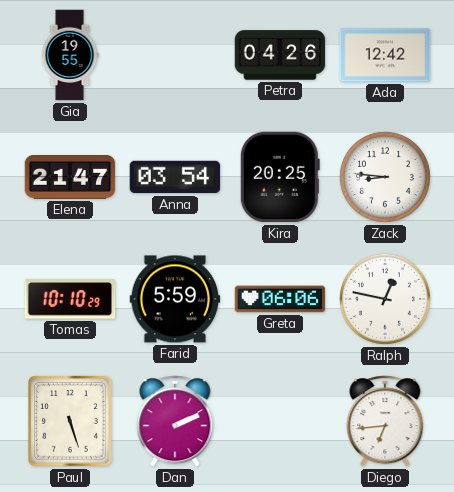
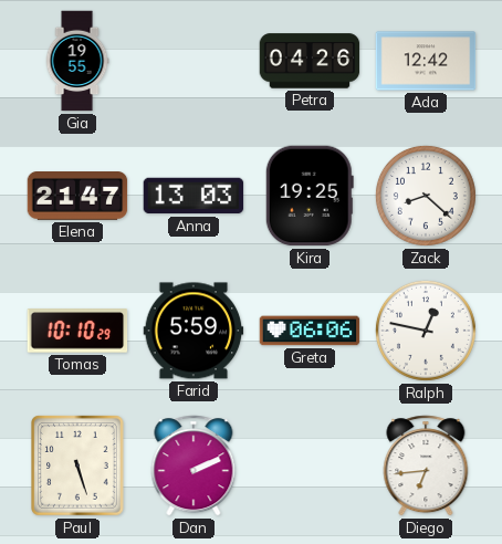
Anna: 03:54 -> 13:03
Kira: 20:25 -> 19:25
Zack: 8:46 -> 8:22
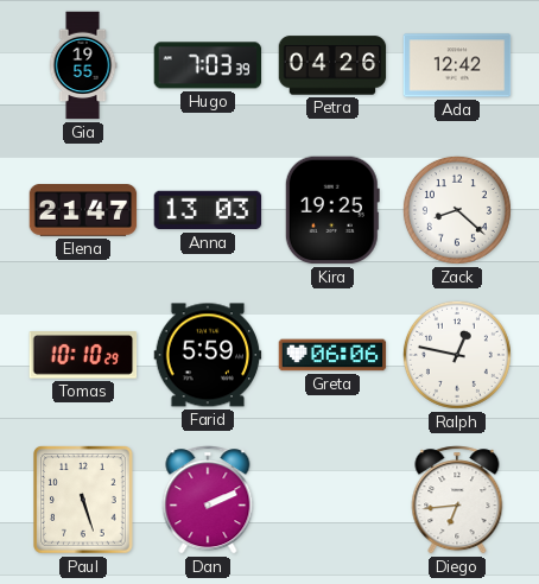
Hugo: none -> 7:03
